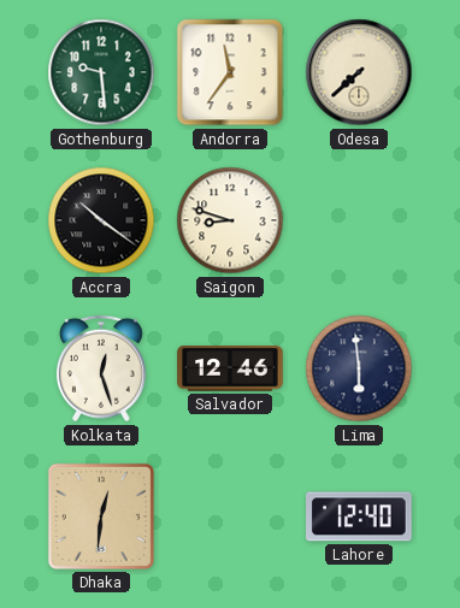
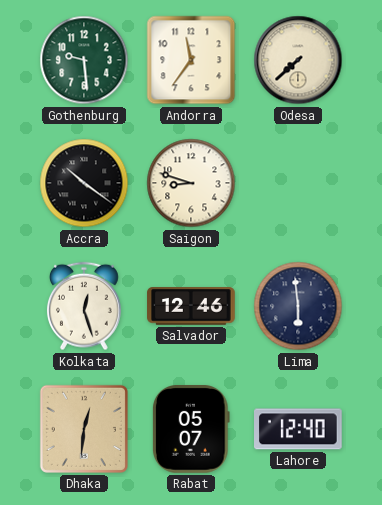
Rabat: none -> 05:07
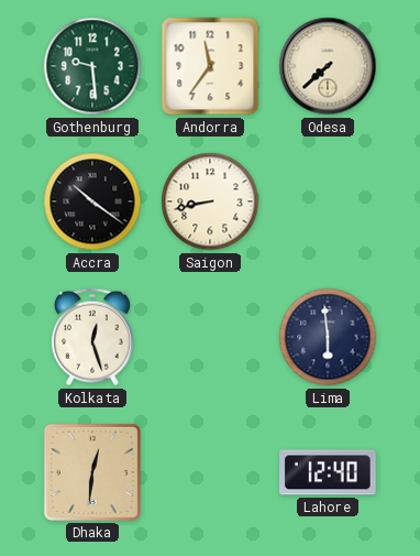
Saigon: 8:48 -> 8:43
Salvador: 12:46 -> none
Rabat: 05:07 -> none
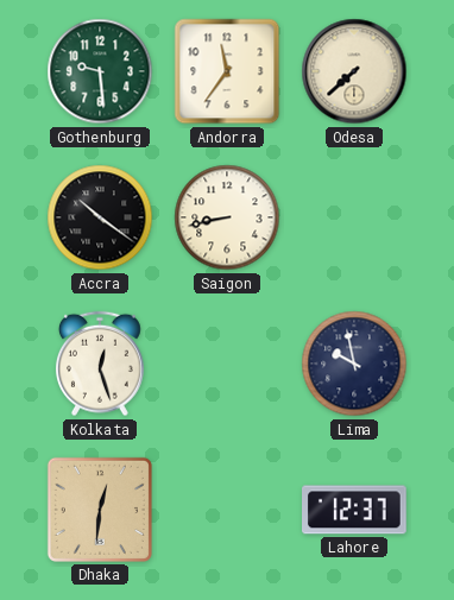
Lima: 5:59 -> 9:58
Lahore: 12:40 -> 12:37
